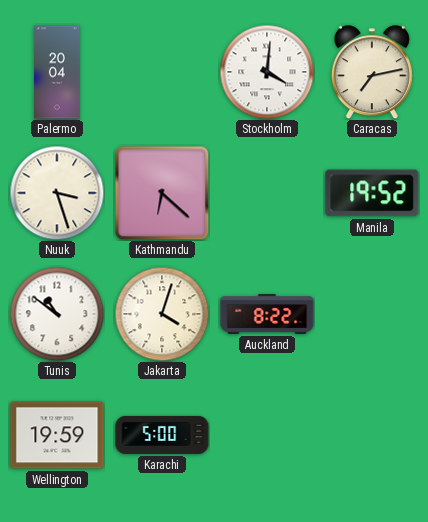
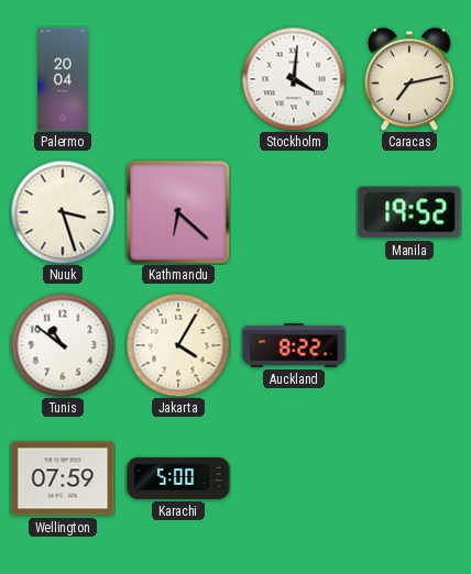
Jakarta: 4:03 -> 4:05
Wellington: 19:59 -> 07:59
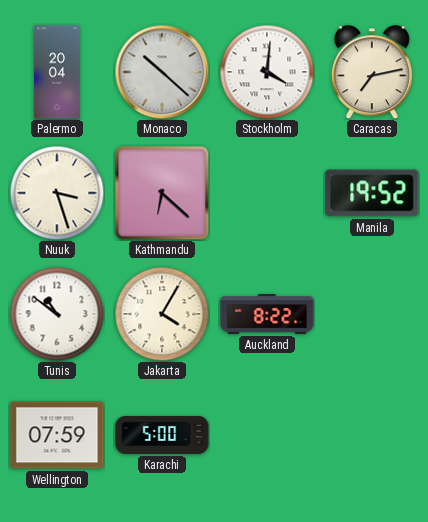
Monaco: none -> 10:22
